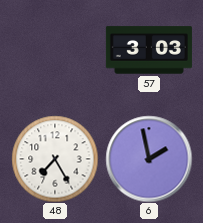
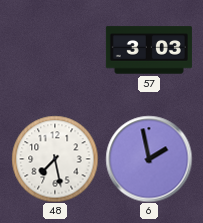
48: 7:25 -> 7:28
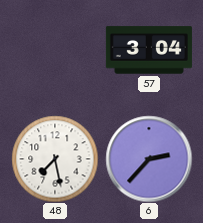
57: 3:03 -> 3:04
6: 1:58 -> 2:37
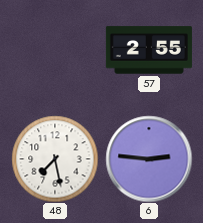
57: 3:04 -> 2:55
6: 2:37 -> 2:46
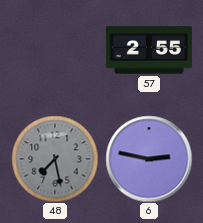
48 dial: white -> grey
6: 2:46 -> 2:47
